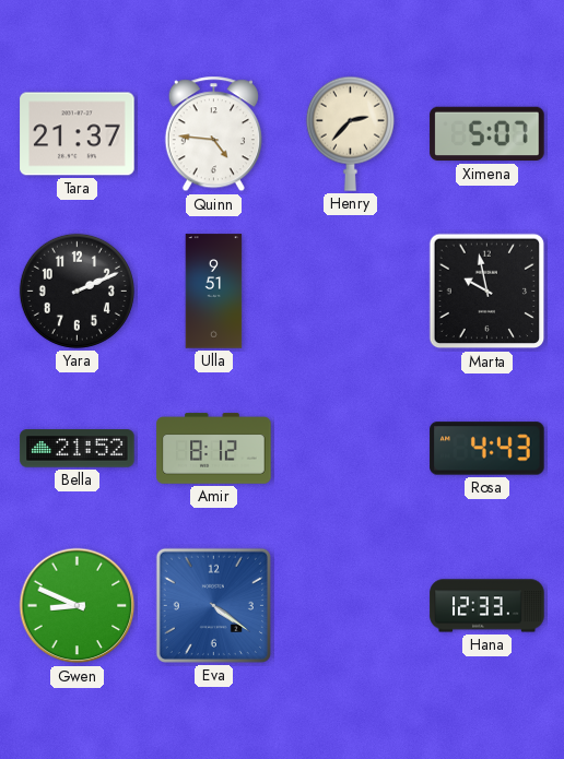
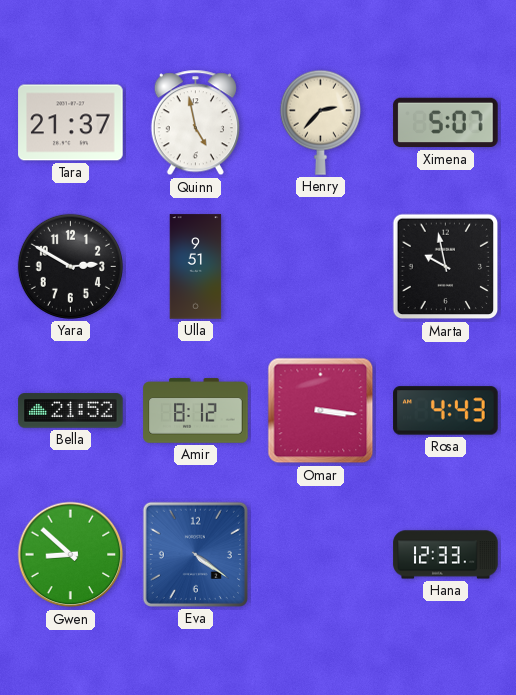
Quinn: 4:46 -> 4:58
Yara: 2:11 -> 2:50
Omar: none -> 3:16
Gwen: 8:49 -> 8:52
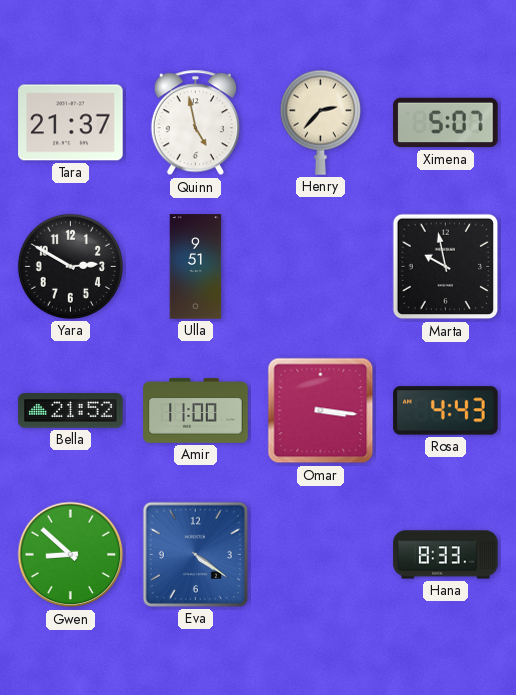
Amir: 8:12 -> 11:00
Hana: 12:33 -> 8:33
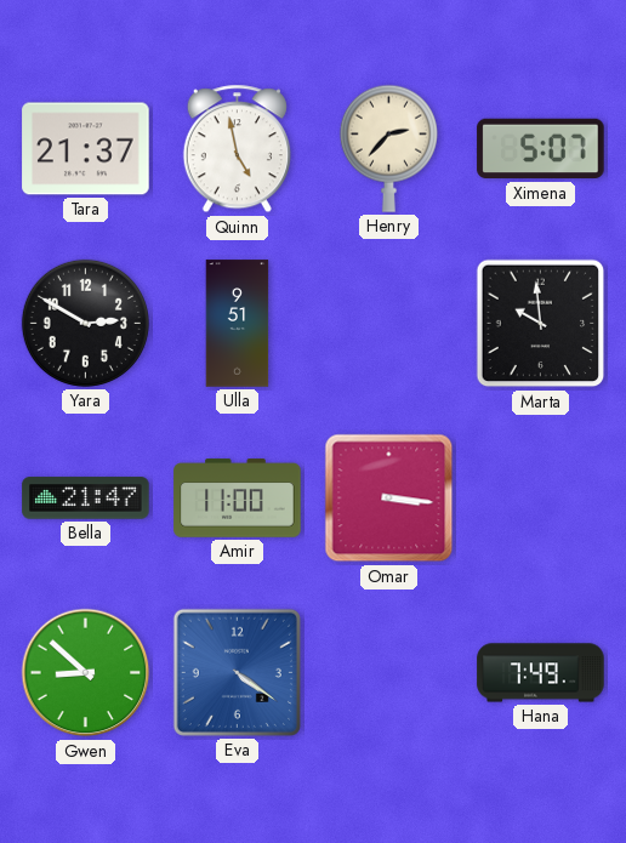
Marta: 9:58 -> 9:59
Bella: 21:52 -> 21:47
Rosa: 4:43 -> none
Hana: 8:33 -> 7:49
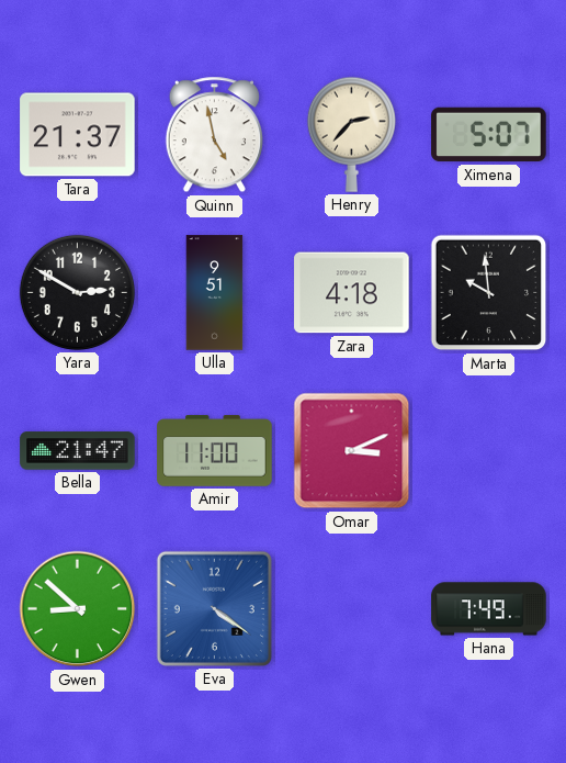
Zara: none -> 4:18
Omar: 3:16 -> 3:11
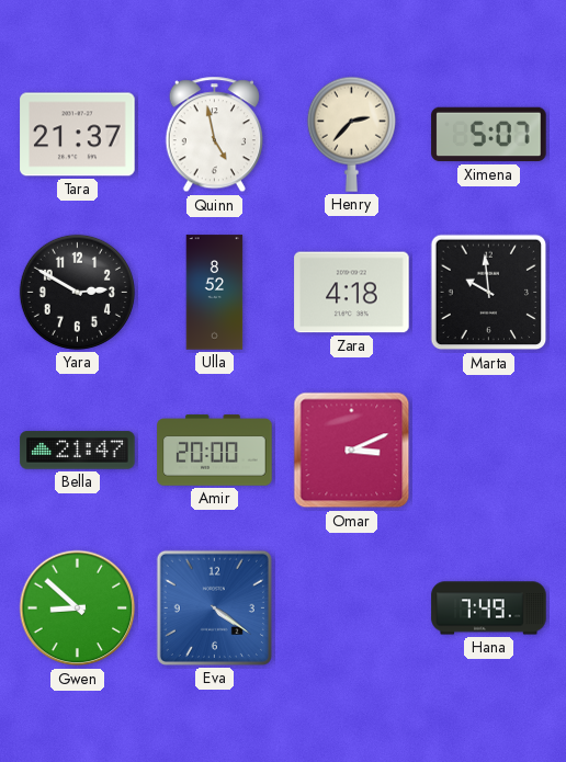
Ulla: 9:51 -> 8:52
Amir: 11:00 -> 20:00
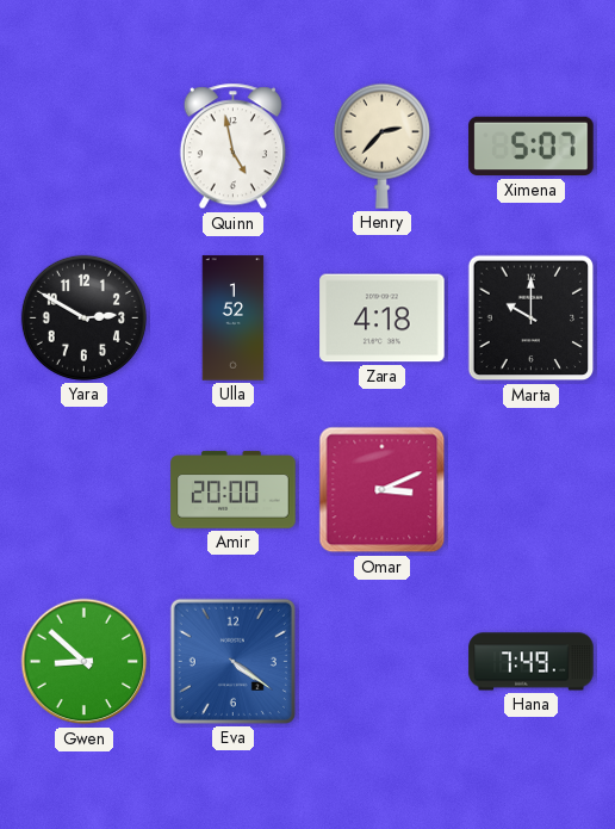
Tara: 21:37 -> none
Ulla: 8:52 -> 1:52
Marta: 9:59 -> 10:00
Bella: 21:47 -> none
